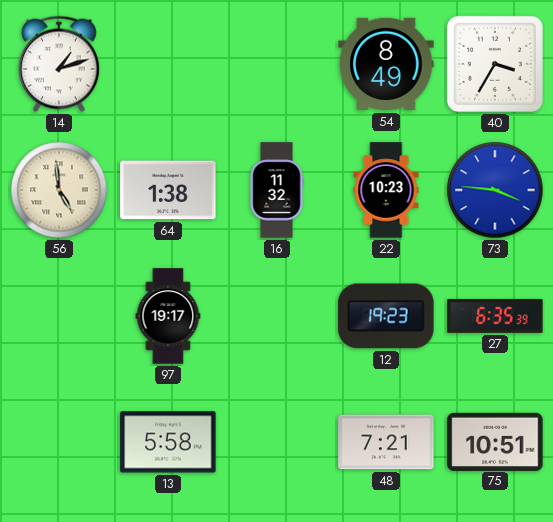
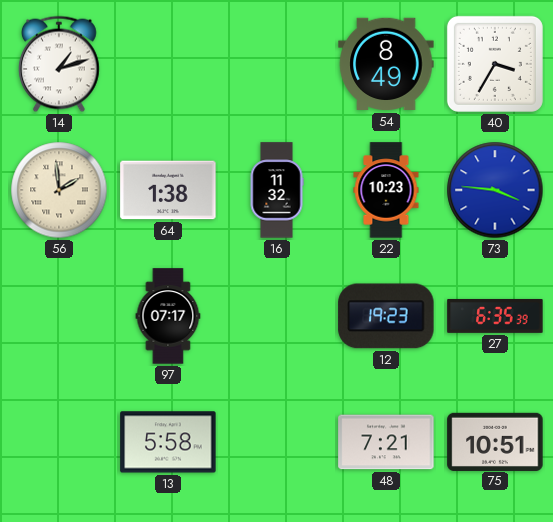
56: 4:59 -> 1:59
97: 19:17 -> 07:17
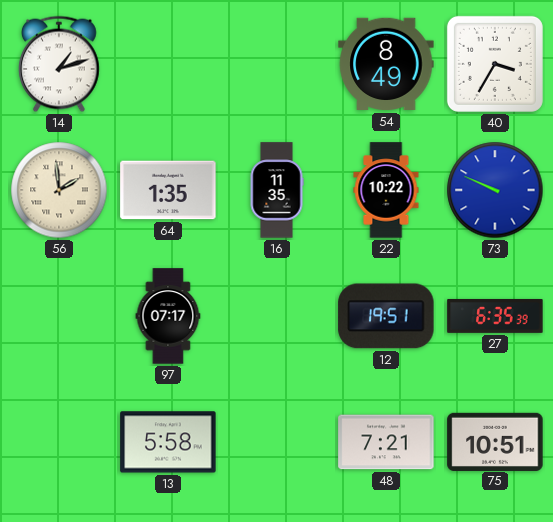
64: 1:38 -> 1:35
16: 11:32 -> 11:35
22: 10:23 -> 10:22
73: 3:46 -> 9:49
12: 19:23 -> 19:51
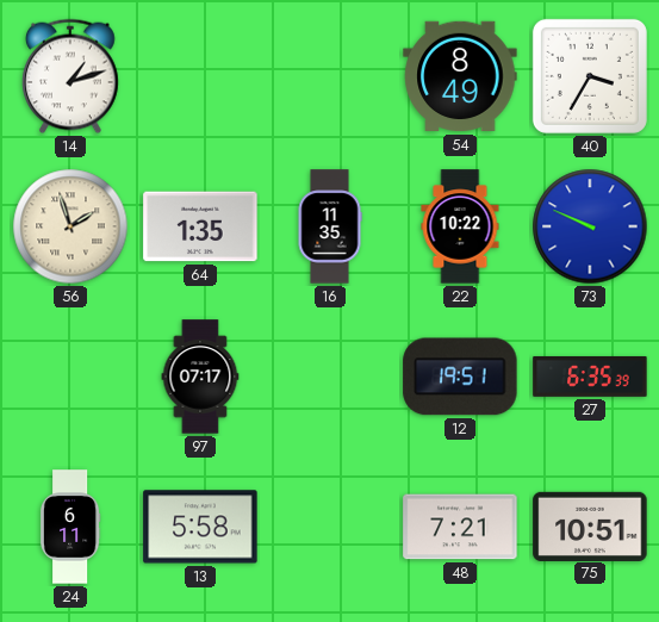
56: 1:59 -> 1:57
24: none -> 6:11
